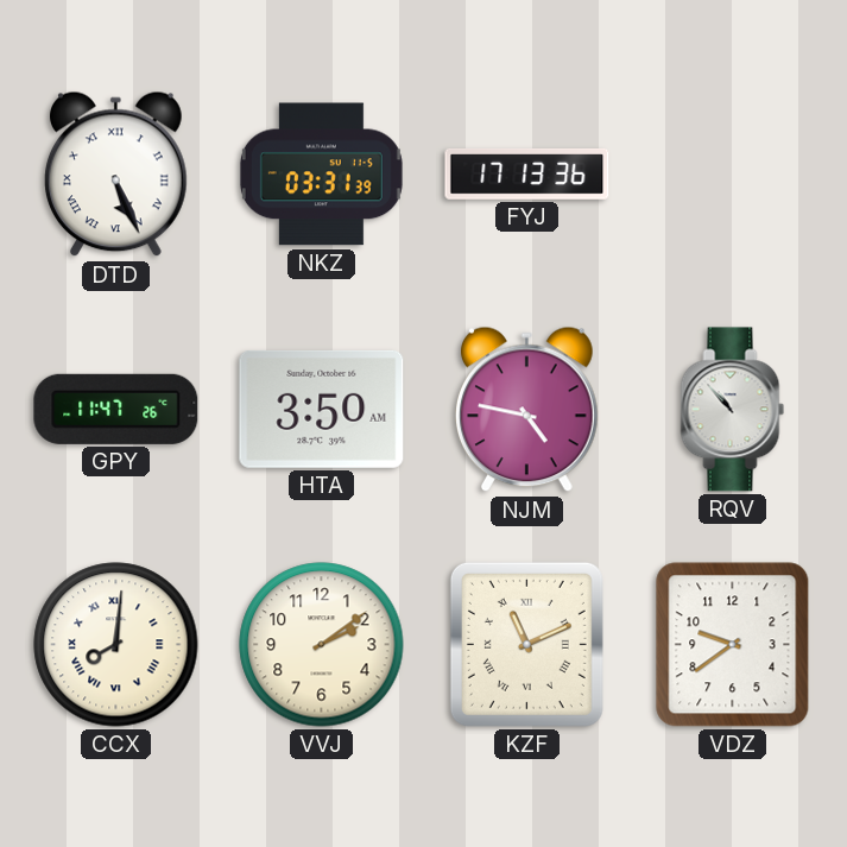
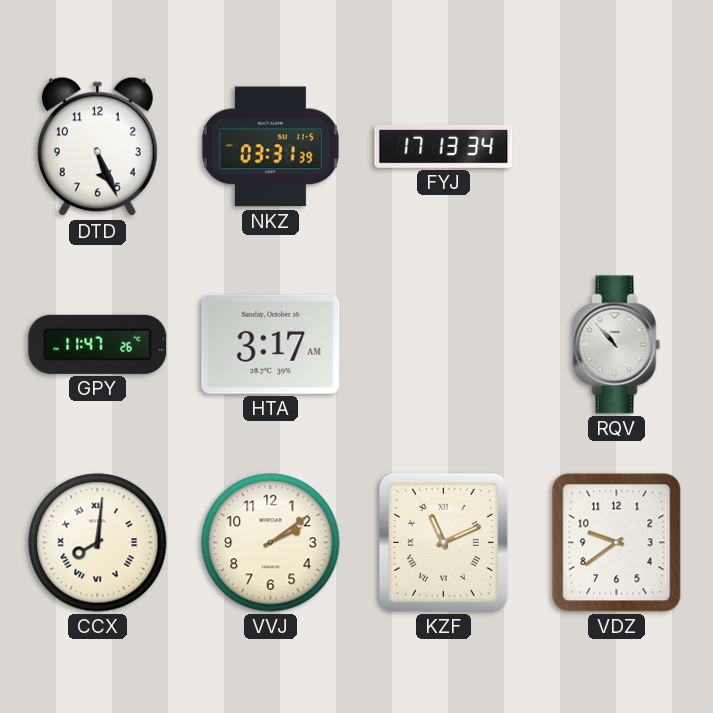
DTD numerals: Roman -> Arabic
FYJ: 17:13:36 -> 17:13:34
HTA: 3:50 -> 3:17
NJM: 4:47 -> none
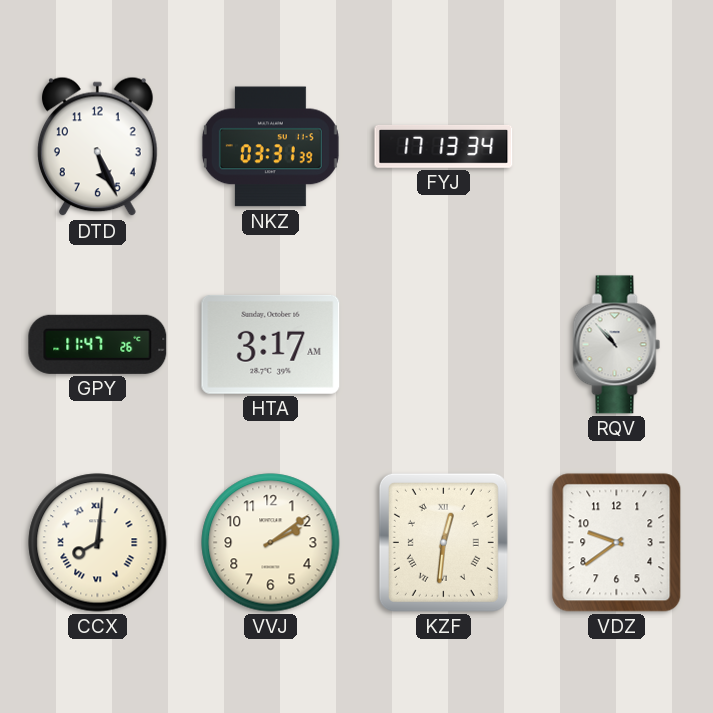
KZF: 11:11 -> 12:31
